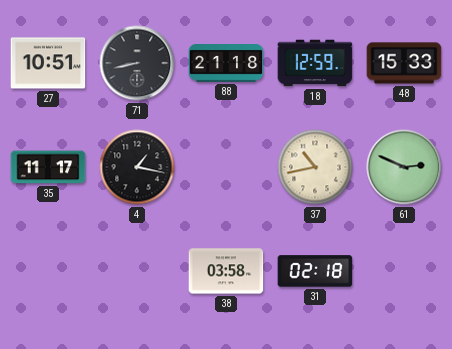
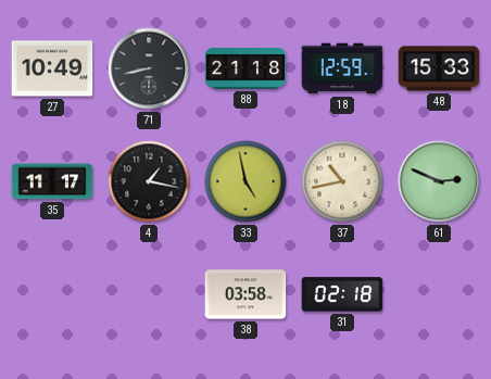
27: 10:51 -> 10:49
33: none -> 4:58
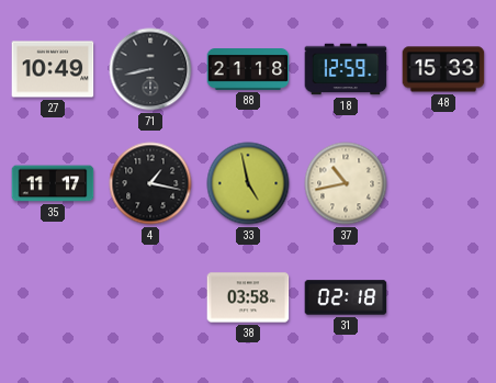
61: 2:49 -> none
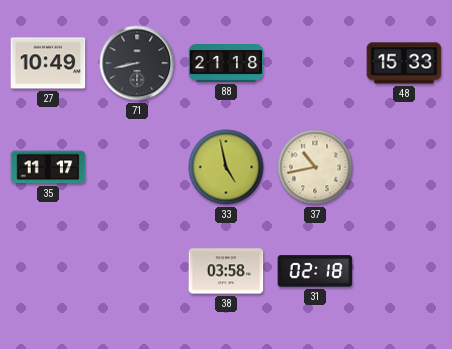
18: 12:59 -> none
4: 1:17 -> none
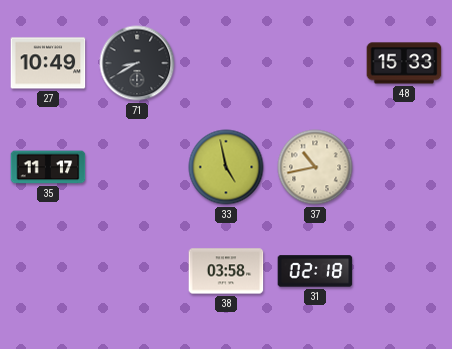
71: 8:43 -> 8:40
88: 21:18 -> none
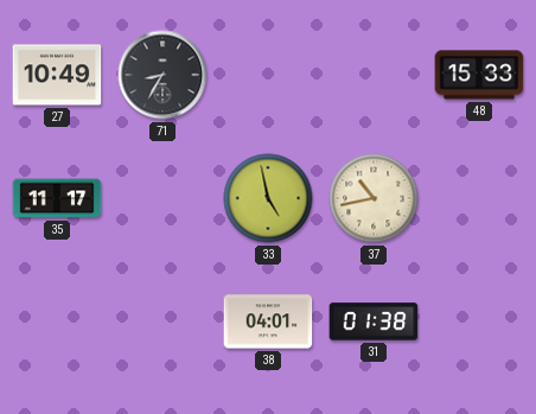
71: 8:40 -> 8:35
38: 03:58 -> 04:01
31: 02:18 -> 01:38
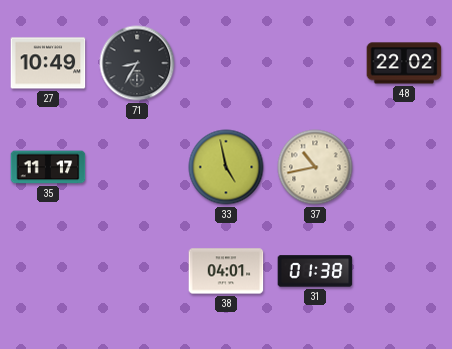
48: 15:33 -> 22:02
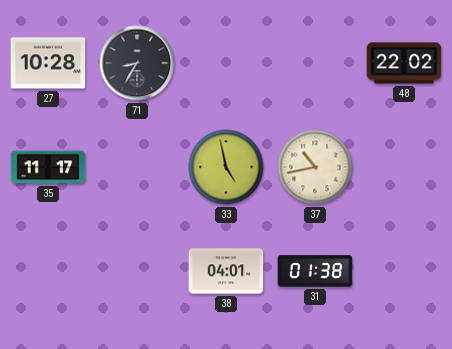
27: 10:49 -> 10:28
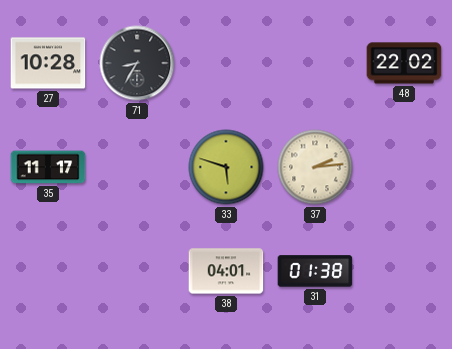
33: 4:58 -> 5:48
37: 10:43 -> 2:14
